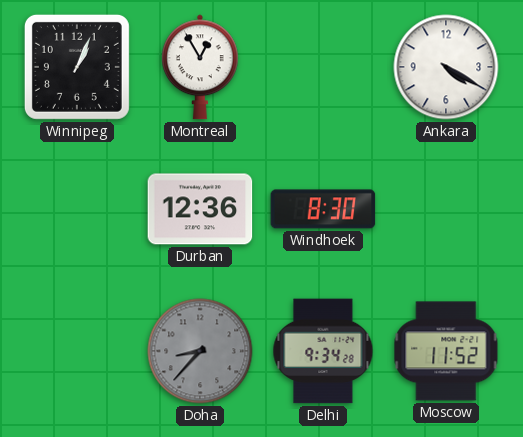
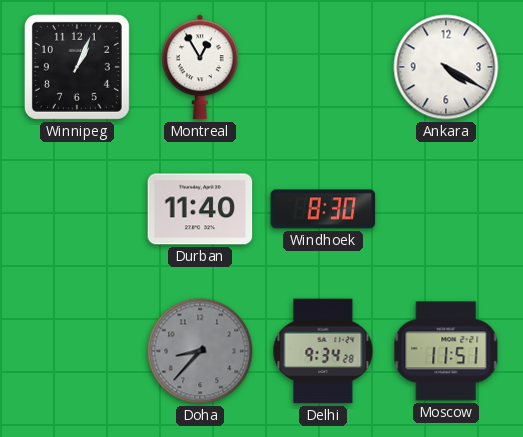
Durban: 12:36 -> 11:40
Moscow: 11:52 -> 11:51
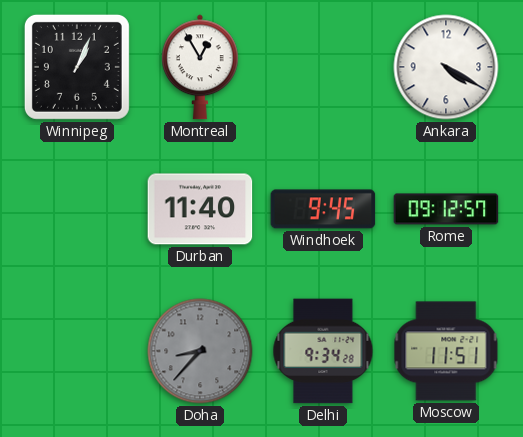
Windhoek: 8:30 -> 9:45
Rome: none -> 09:12
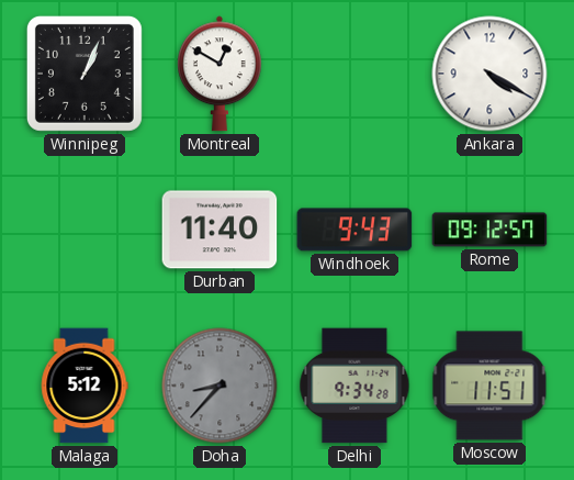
Montreal: 12:55 -> 12:50
Windhoek: 9:45 -> 9:43
Malaga: none -> 5:12
